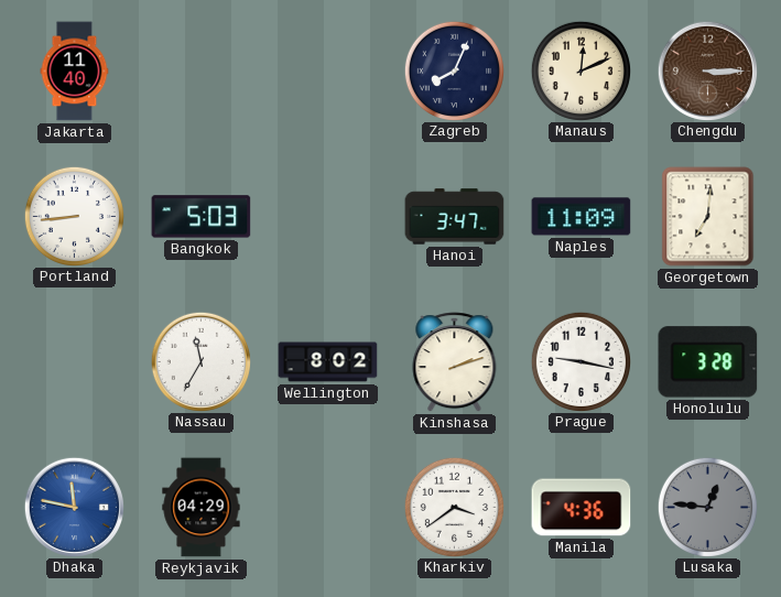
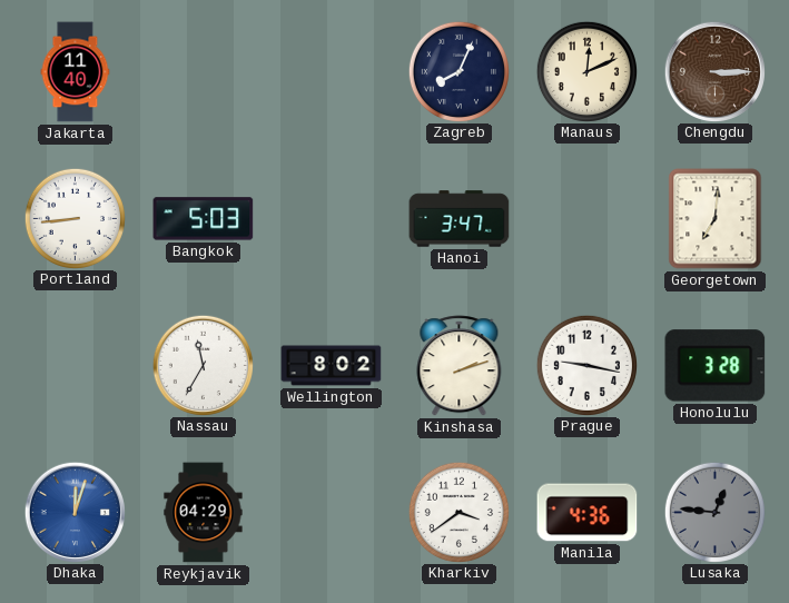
Naples: 11:09 -> none
Dhaka: 11:47 -> 12:03
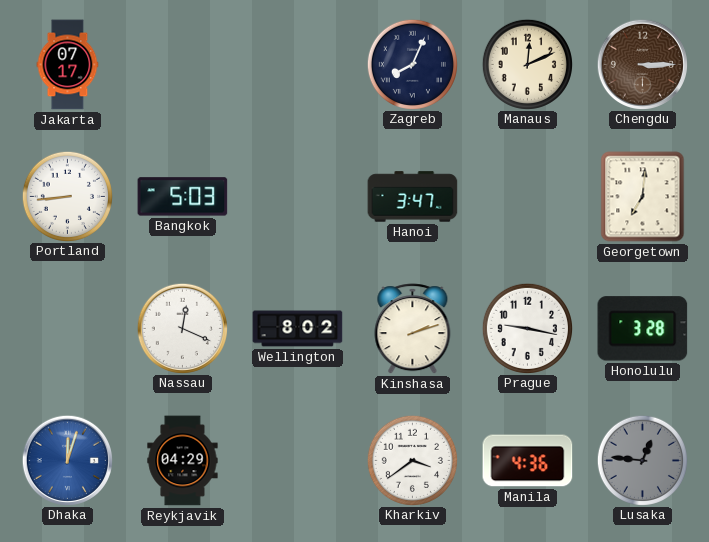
Jakarta: 11:40 -> 07:17
Nassau: 11:35 -> 12:19
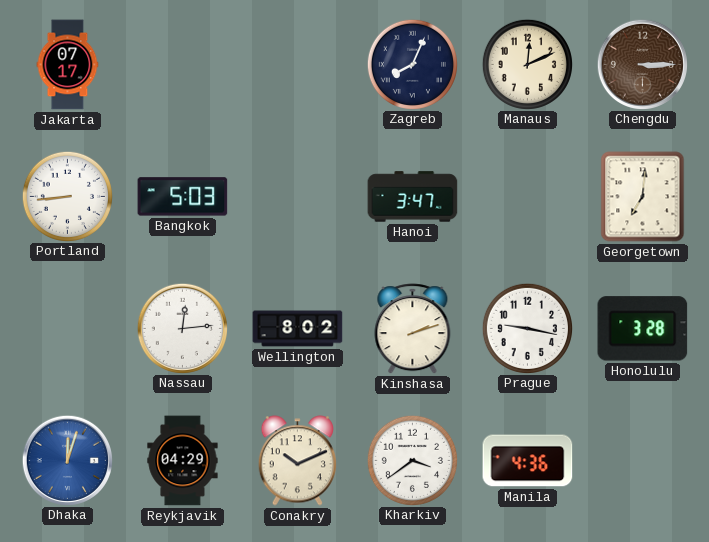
Nassau: 12:19 -> 12:14
Conakry: none -> 10:11
Lusaka: 12:46 -> none
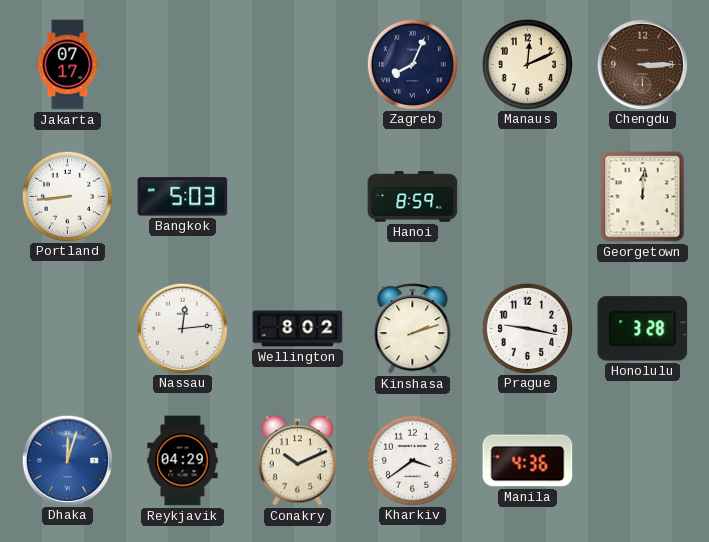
Hanoi: 3:47 -> 8:59
Georgetown: 7:01 -> 12:01
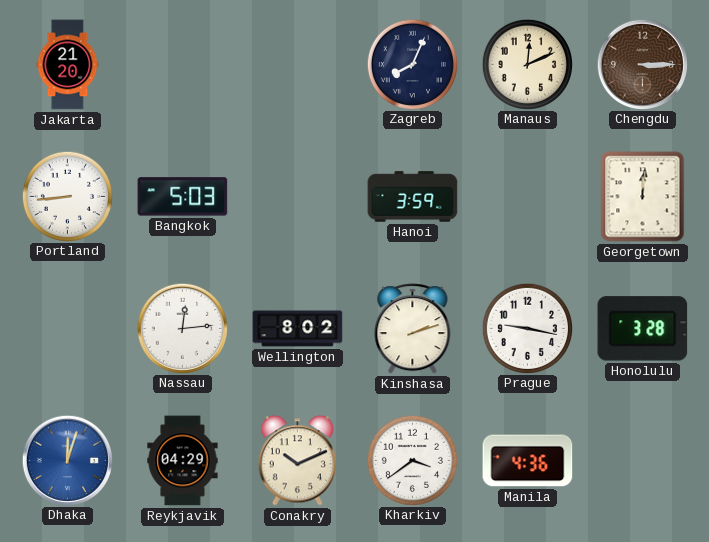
Jakarta: 07:17 -> 21:20
Hanoi: 8:59 -> 3:59
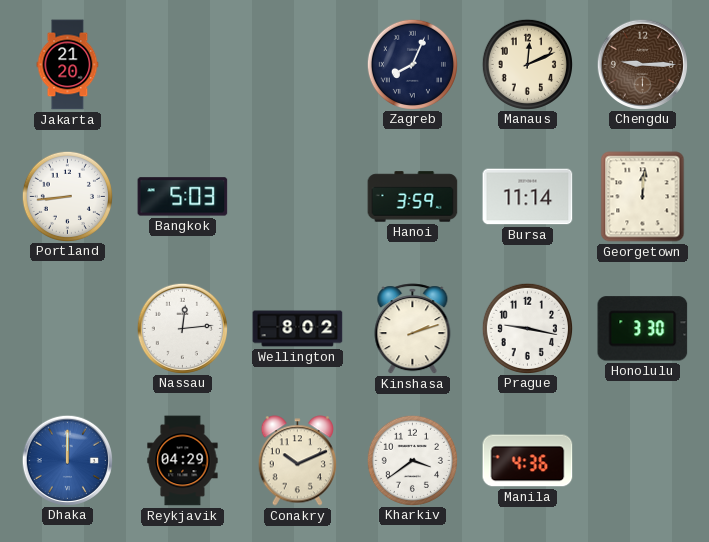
Chengdu: 3:15 -> 9:15
Bursa: none -> 11:14
Honolulu: 3:28 -> 3:30
Dhaka: 12:03 -> 12:00
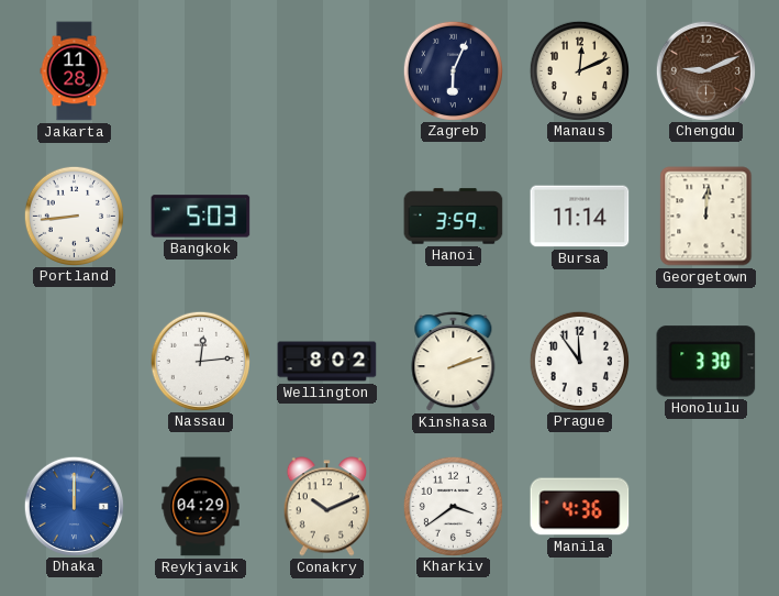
Jakarta: 21:20 -> 11:28
Zagreb: 8:04 -> 6:04
Chengdu: 9:15 -> 9:11
Prague: 9:17 -> 11:54
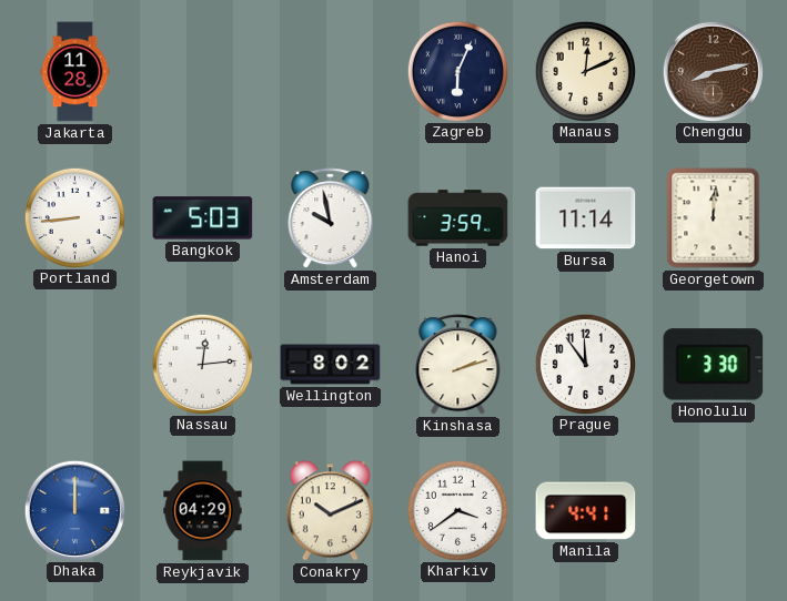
Chengdu: 9:11 -> 8:13
Amsterdam: none -> 9:58
Manila: 4:36 -> 4:41
